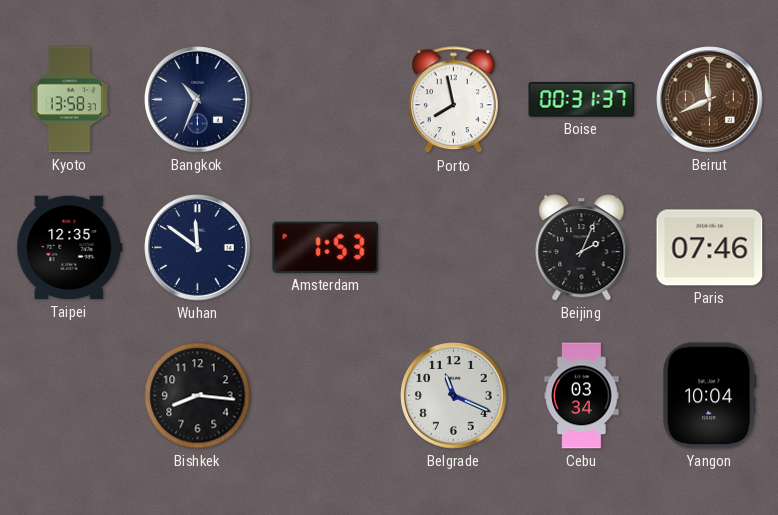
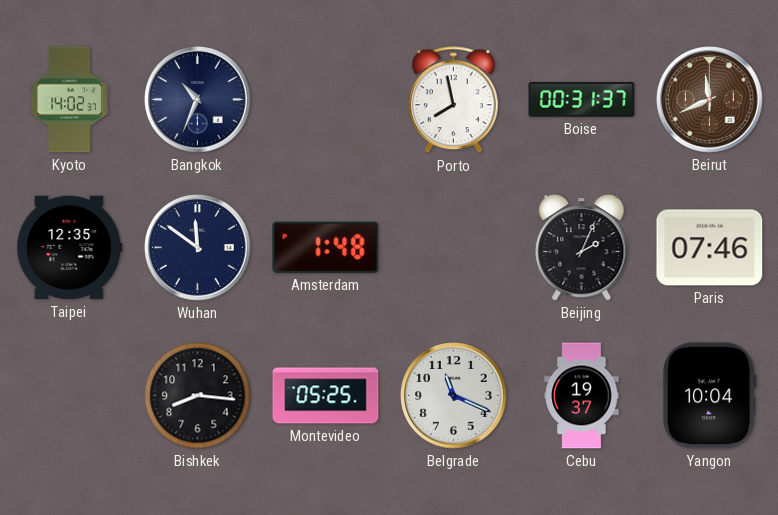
Kyoto: 13:58 -> 14:02
Amsterdam: 1:53 -> 1:48
Montevideo: none -> 05:25
Cebu: 03:34 -> 19:37
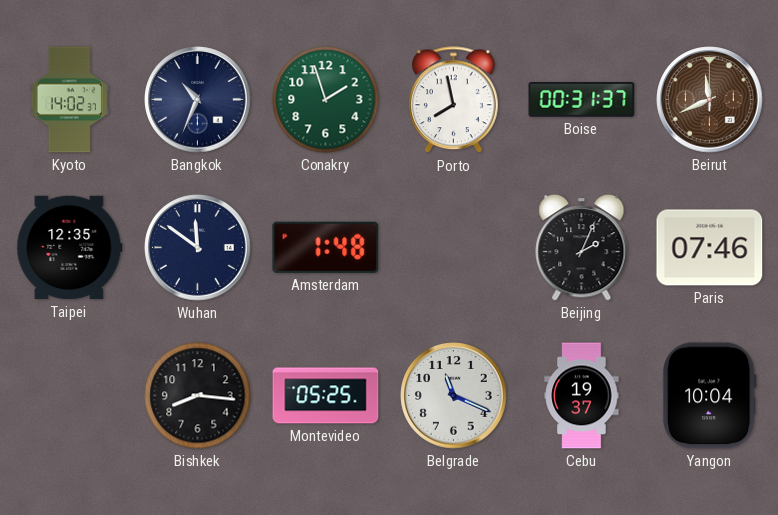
Conakry: none -> 1:57
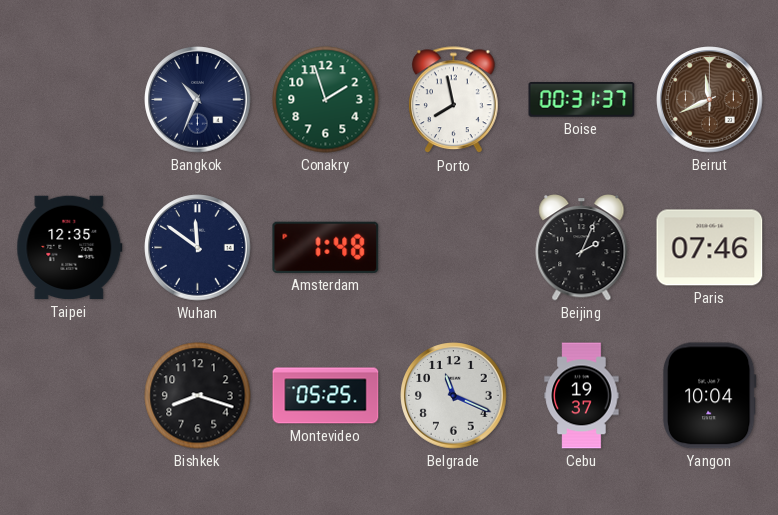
Kyoto: 14:02 -> none
Bishkek: 8:16 -> 8:18
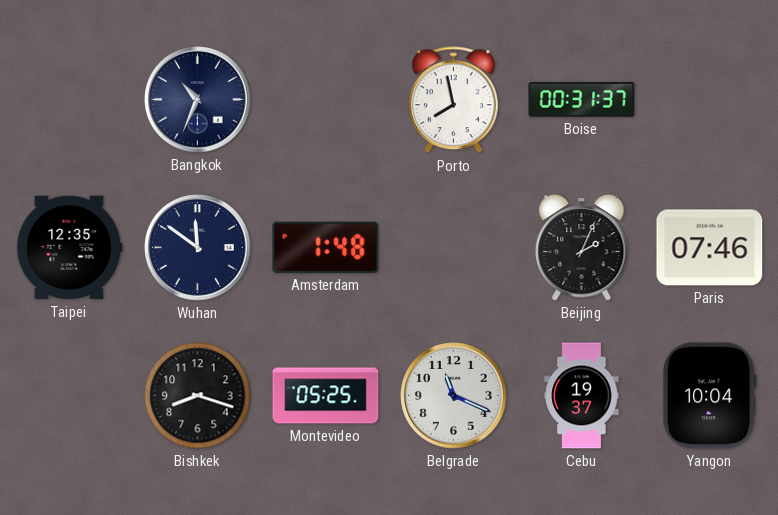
Conakry: 1:57 -> none
Beirut: 11:41 -> none
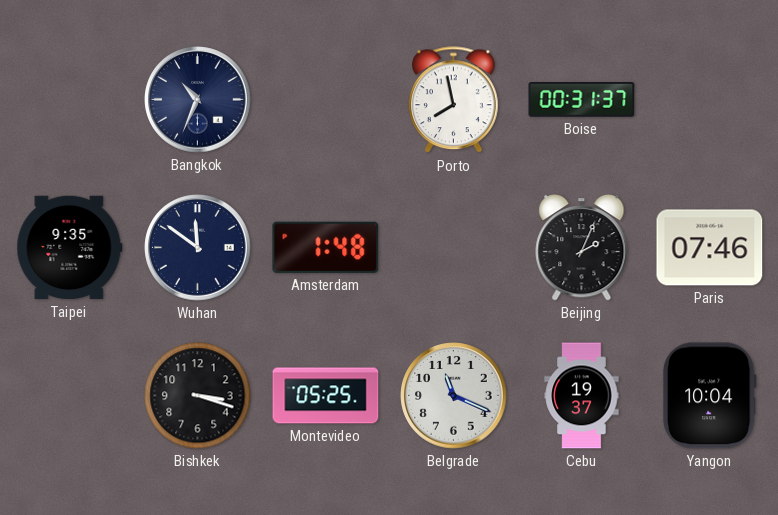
Taipei: 12:35 -> 9:35
Bishkek: 8:18 -> 3:18
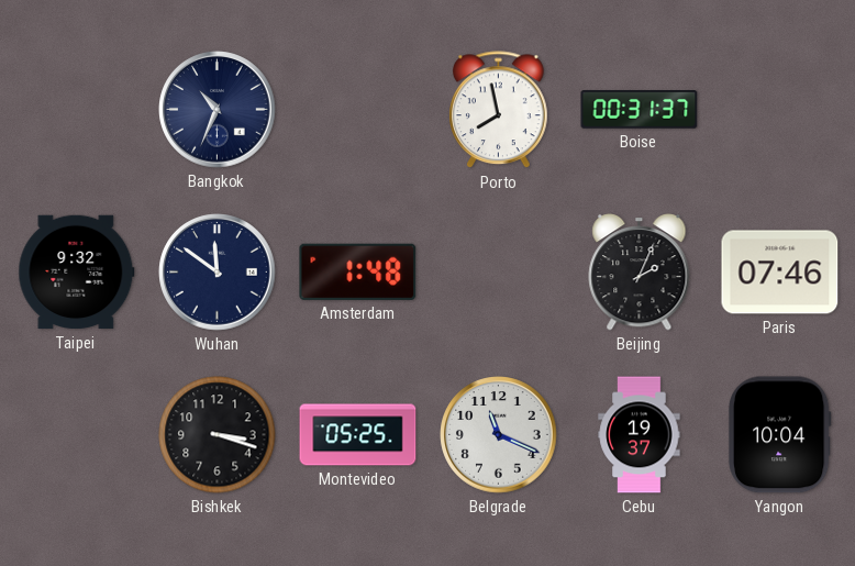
Taipei: 9:35 -> 9:32
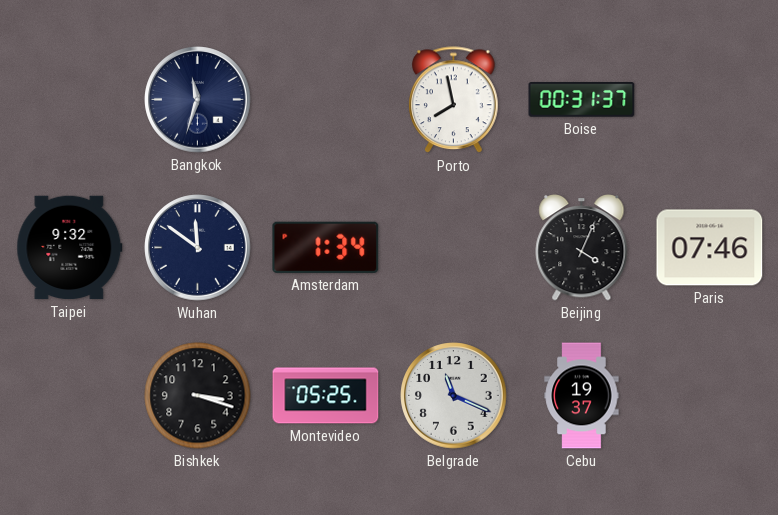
Bangkok: 10:34 -> 11:33
Amsterdam: 1:48 -> 1:34
Beijing: 2:04 -> 4:04
Yangon: 10:04 -> none
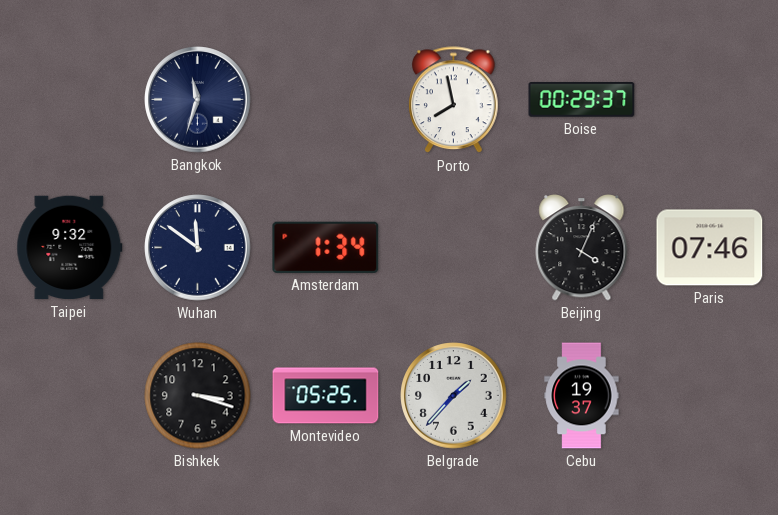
Boise: 00:31 -> 00:29
Belgrade: 11:19 -> 1:37
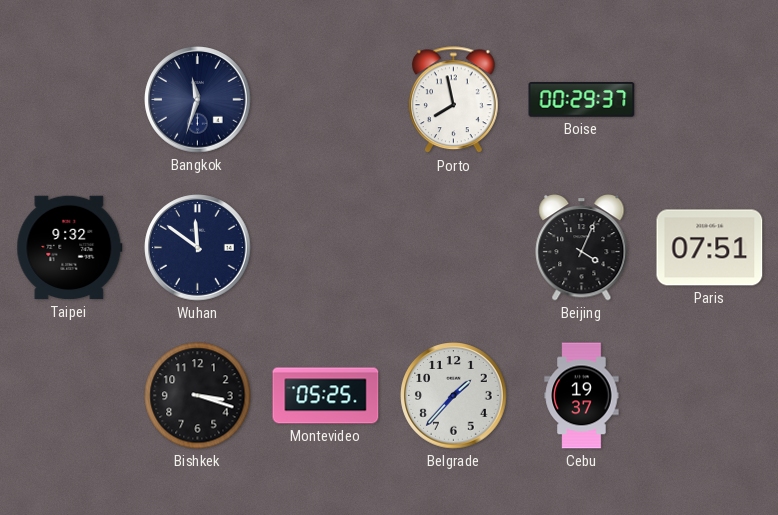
Amsterdam: 1:34 -> none
Paris: 07:46 -> 07:51
